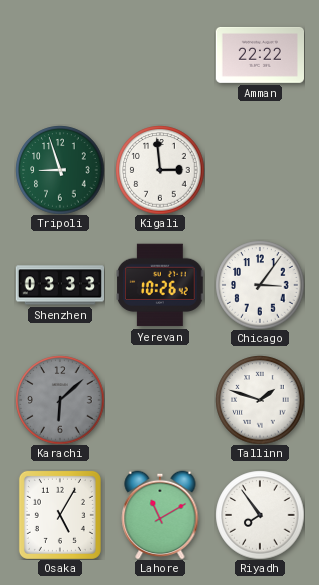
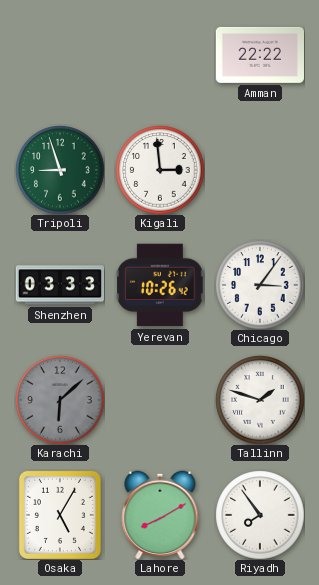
Lahore: 11:10 -> 8:10
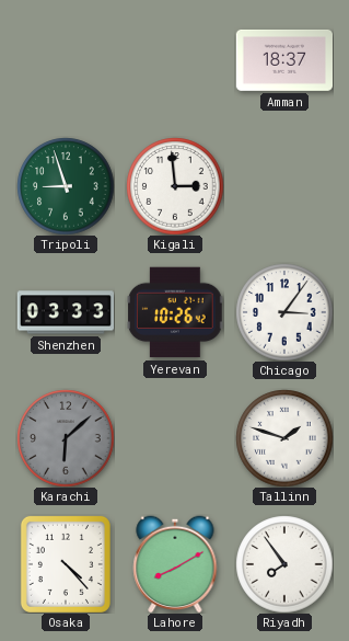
Amman: 22:22 -> 18:37
Osaka: 5:05 -> 4:23
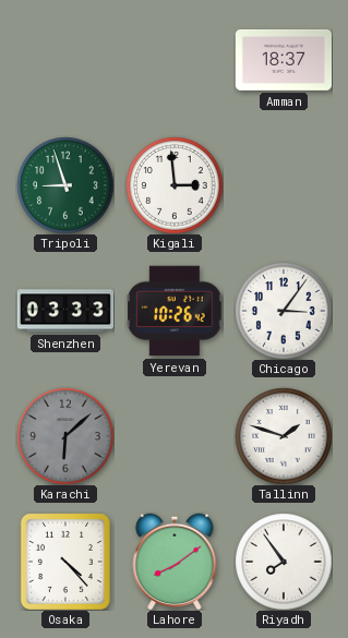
Lahore: 8:10 -> 8:09
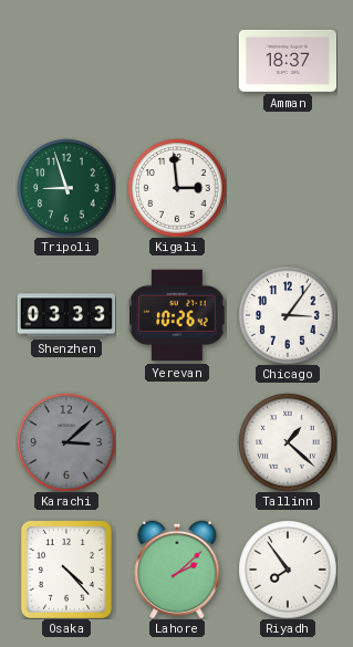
Karachi: 6:08 -> 3:08
Tallinn: 1:48 -> 1:22
Lahore: 8:09 -> 2:08
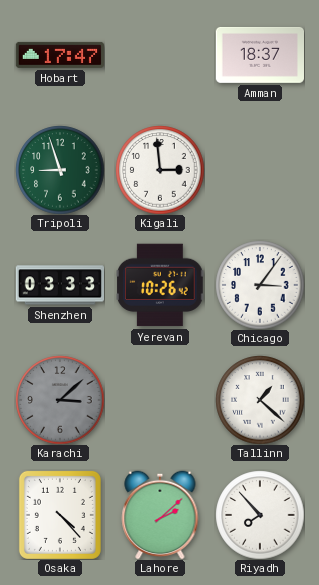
Hobart: none -> 17:47
Riyadh: 7:54 -> 7:53
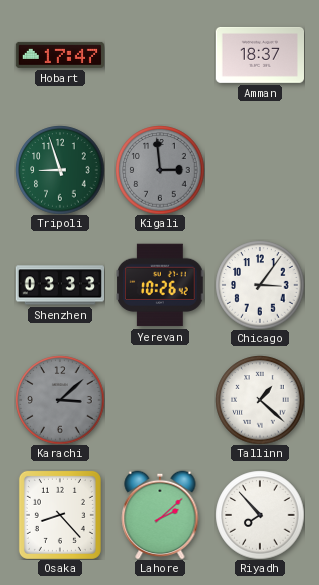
Kigali dial: white -> grey
Osaka: 4:23 -> 8:23
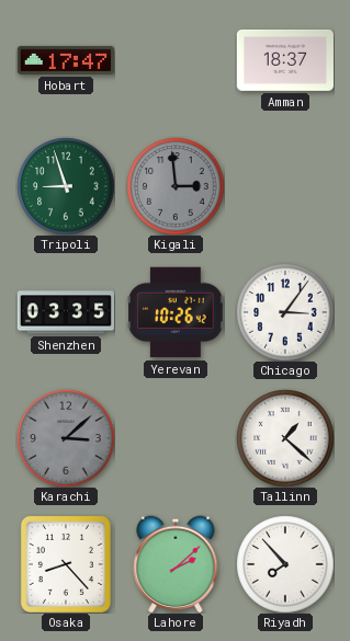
Shenzhen: 03:33 -> 03:35
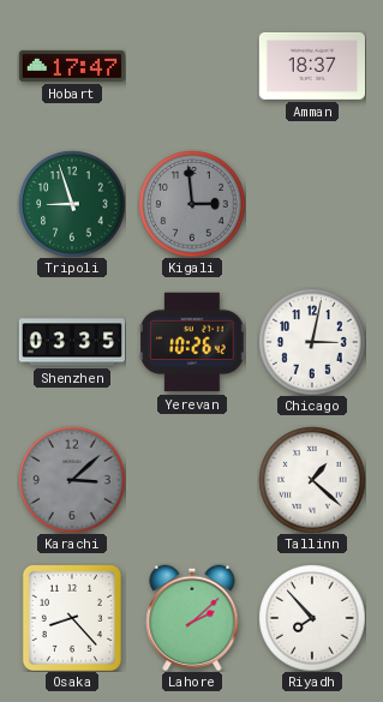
Chicago: 3:06 -> 3:02
